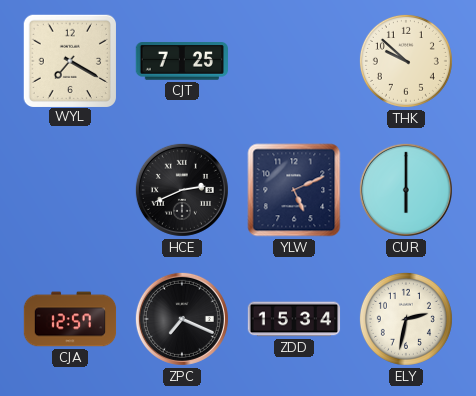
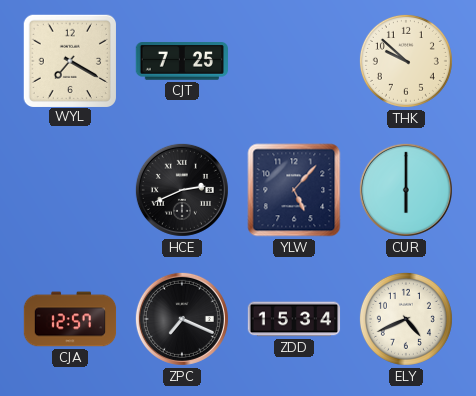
YLW: 5:11 -> 5:07
ELY: 2:32 -> 4:41
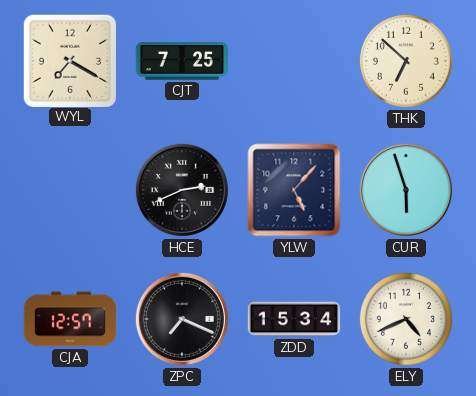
THK: 9:52 -> 6:52
CUR: 6:00 -> 5:57
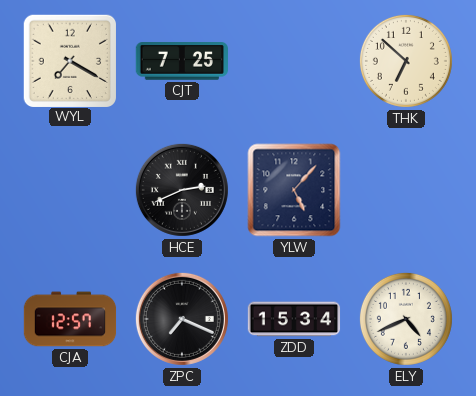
CUR: 5:57 -> none
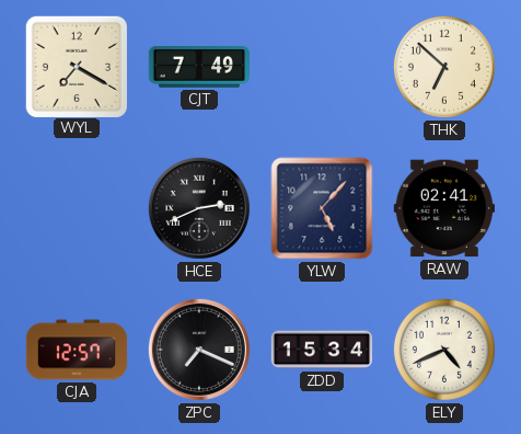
CJT: 7:25 -> 7:49
RAW: none -> 02:41
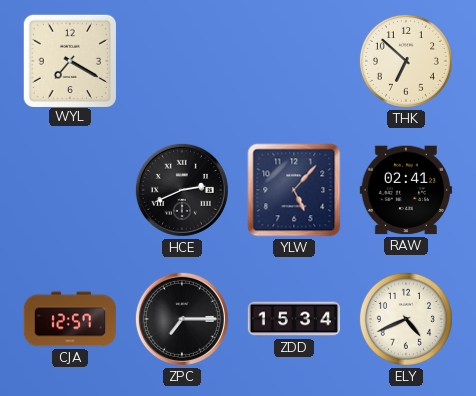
CJT: 7:49 -> none
ZPC: 7:19 -> 7:15
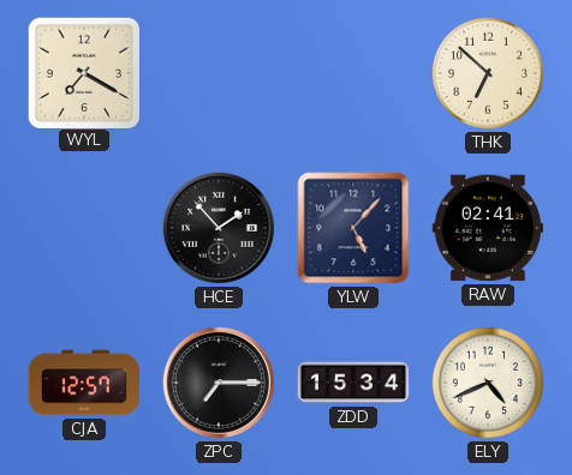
HCE: 2:41 -> 1:53
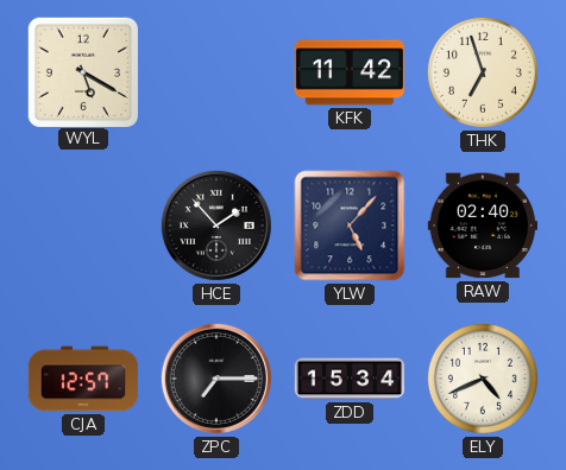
WYL: 7:20 -> 5:20
KFK: none -> 11:42
THK: 6:52 -> 6:57
RAW: 02:41 -> 02:40
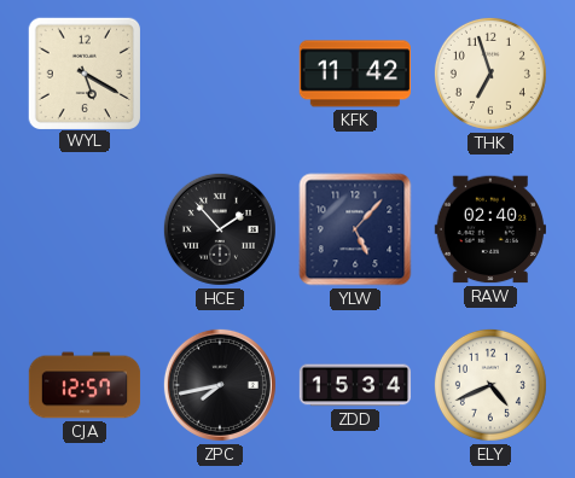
ZPC: 7:15 -> 7:43
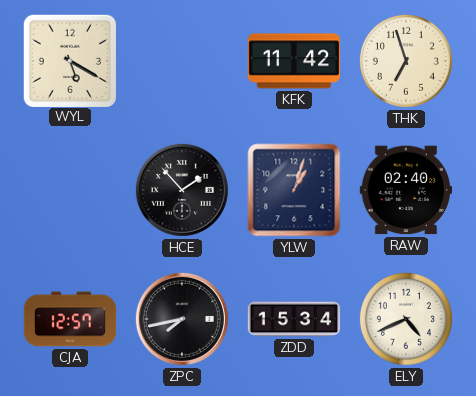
YLW: 5:07 -> 1:03
